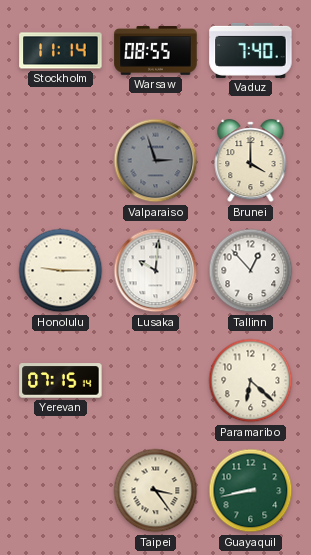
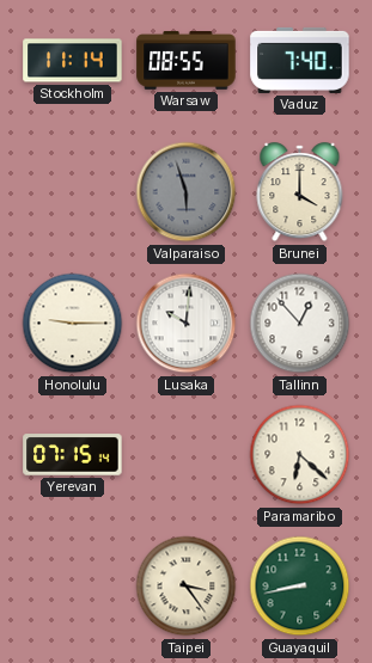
Valparaiso: 2:57 -> 5:57
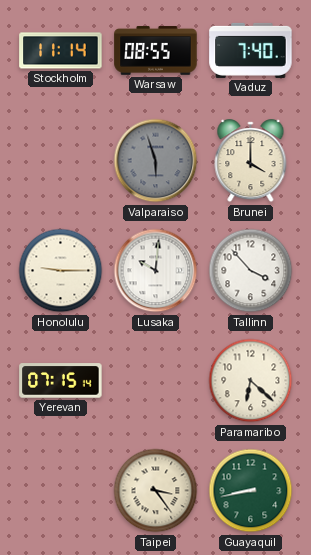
Tallinn: 12:53 -> 3:53
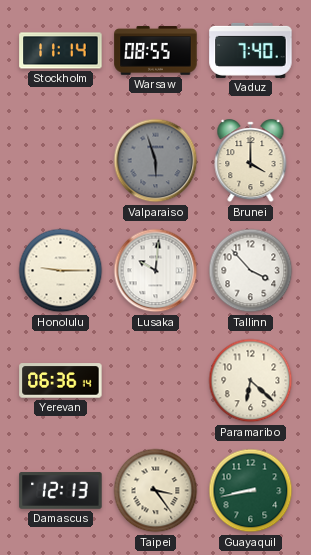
Yerevan: 07:15 -> 06:36
Damascus: none -> 12:13
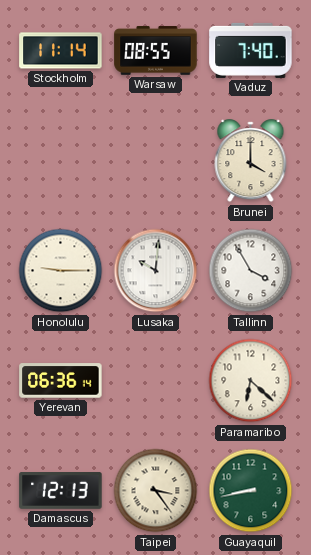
Valparaiso: 5:57 -> none
Tallinn: 3:53 -> 3:55
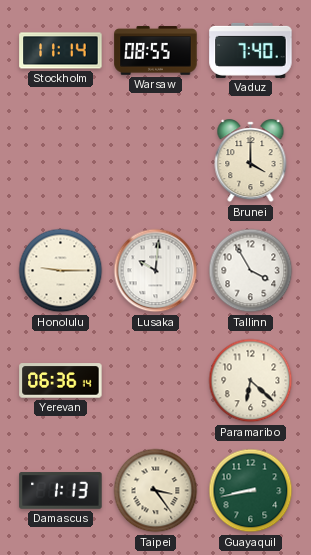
Damascus: 12:13 -> 1:13
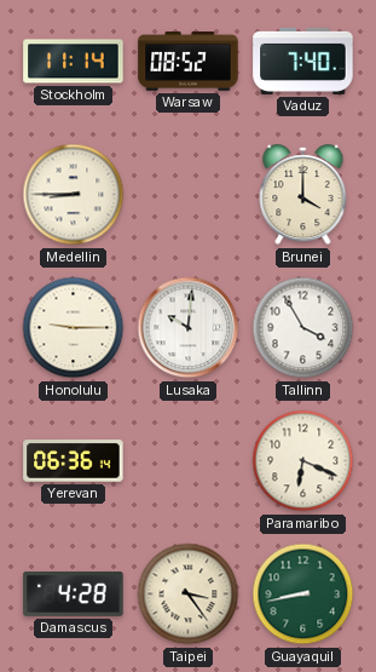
Warsaw: 08:55 -> 08:52
Medellin: none -> 8:45
Paramaribo: 6:22 -> 6:19
Damascus: 1:13 -> 4:28
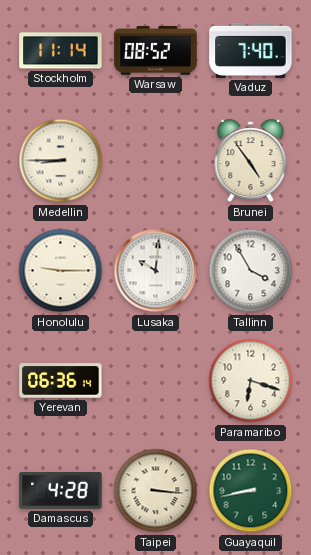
Brunei: 4:00 -> 4:54
Paramaribo: 6:19 -> 6:18
Taipei: 3:24 -> 3:16
